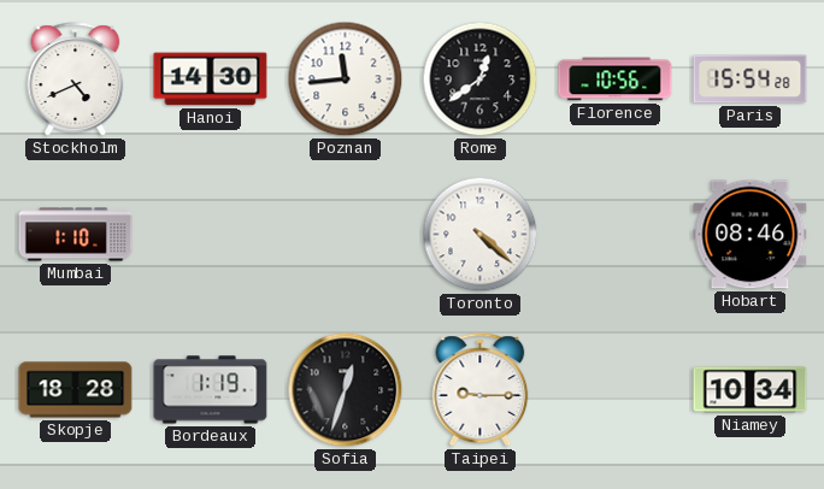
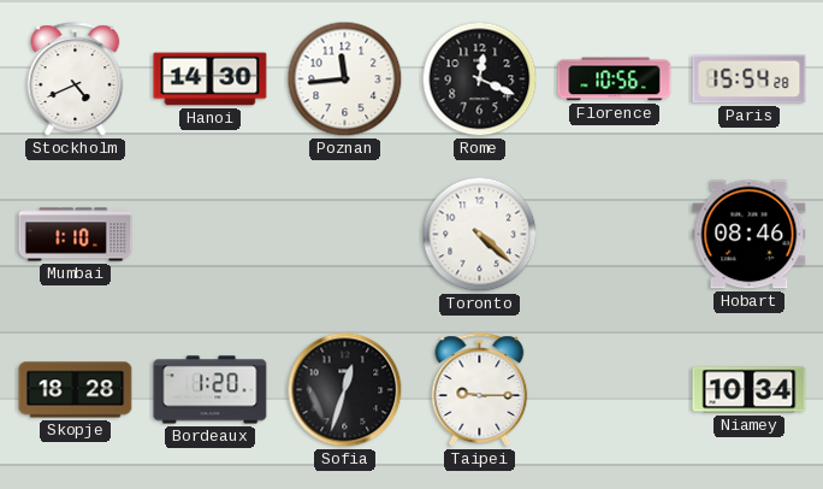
Rome: 12:39 -> 12:19
Bordeaux: 1:19 -> 1:20
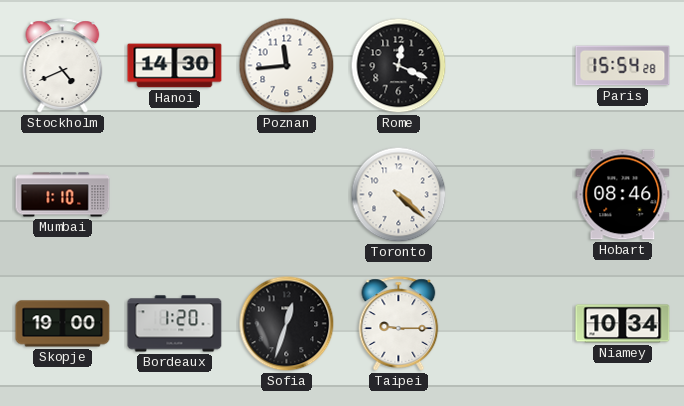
Florence: 10:56 -> none
Skopje: 18:28 -> 19:00
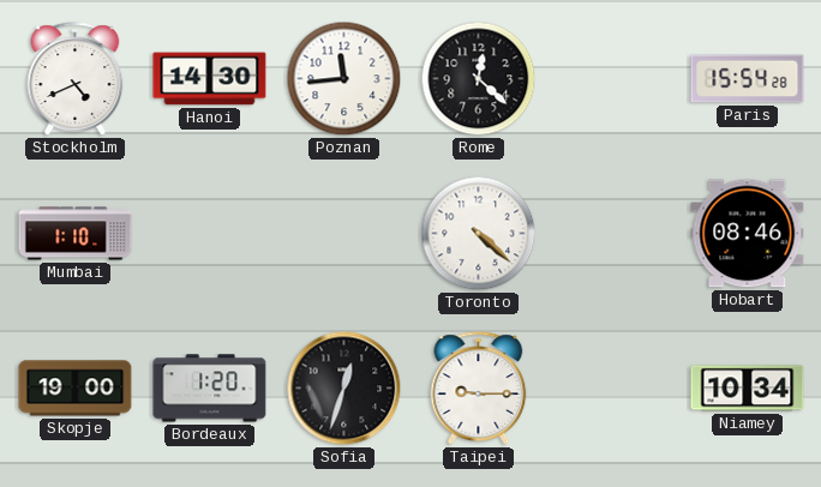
Rome: 12:19 -> 12:22
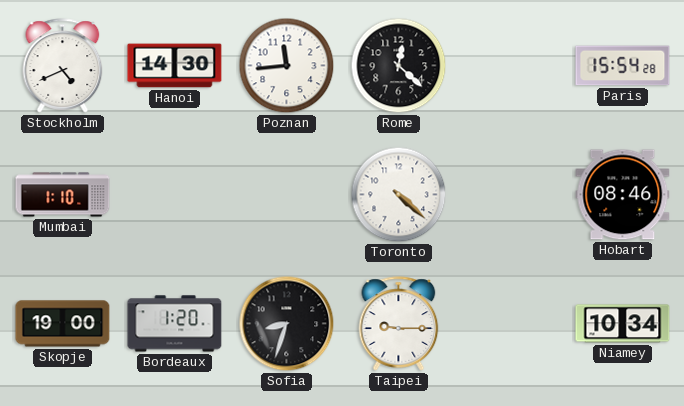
Sofia: 12:33 -> 8:33
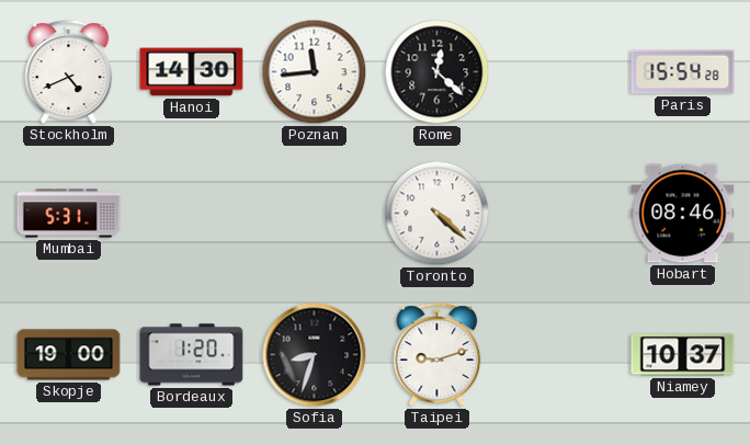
Mumbai: 1:10 -> 5:31
Taipei: 9:15 -> 9:12
Niamey: 10:34 -> 10:37
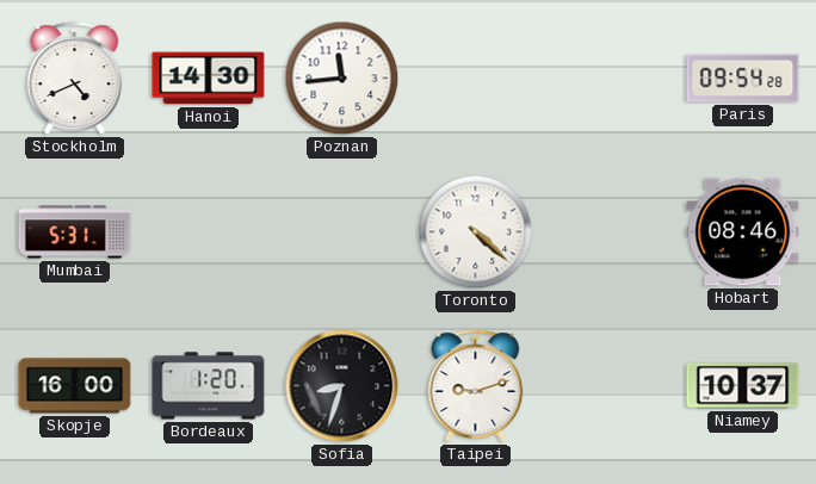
Rome: 12:22 -> none
Paris: 15:54 -> 09:54
Skopje: 19:00 -> 16:00
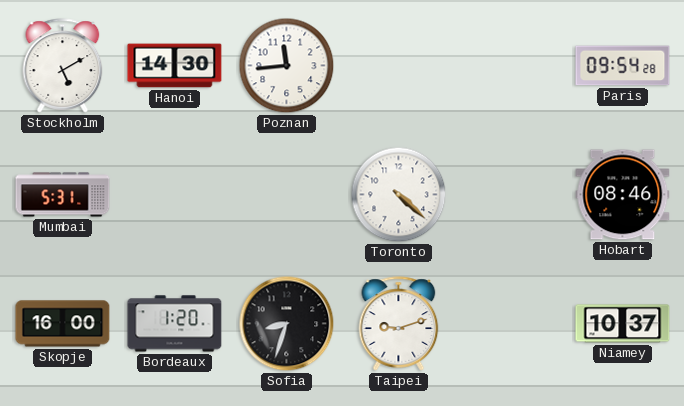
Stockholm: 4:41 -> 5:10
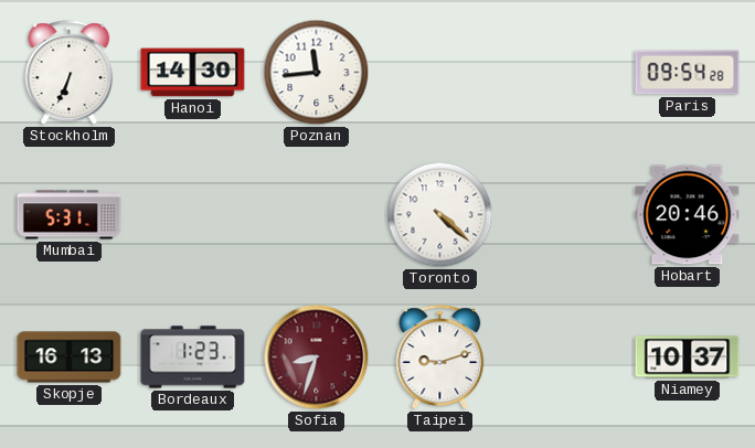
Stockholm: 5:10 -> 6:34
Hobart: 08:46 -> 20:46
Skopje: 16:00 -> 16:13
Bordeaux: 1:20 -> 1:23
Sofia dial: black -> burgundy
